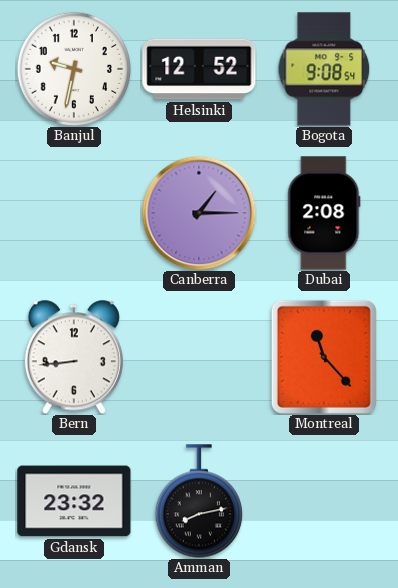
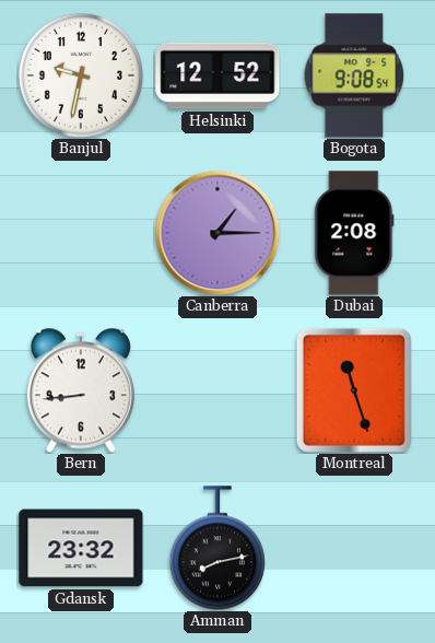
Montreal: 11:23 -> 11:27
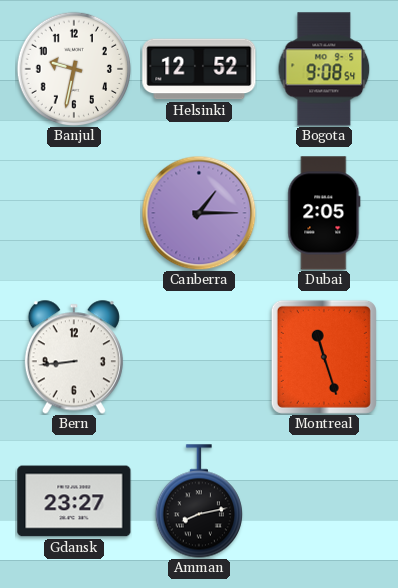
Dubai: 2:08 -> 2:05
Gdansk: 23:32 -> 23:27
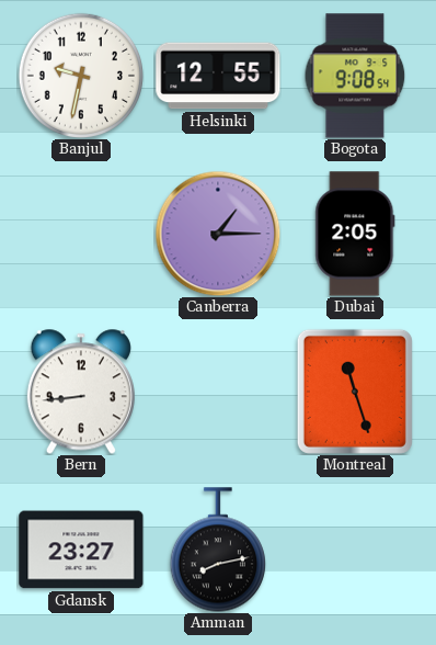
Helsinki: 12:52 -> 12:55
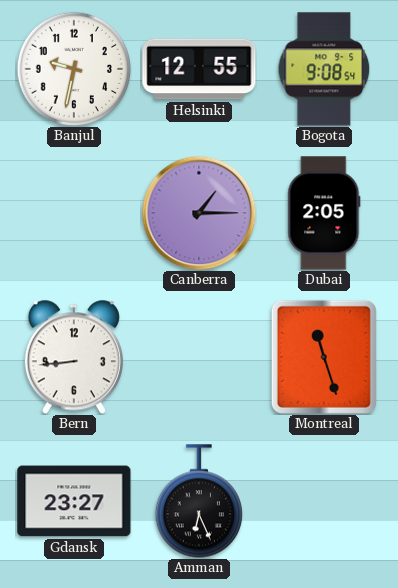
Amman: 8:13 -> 6:26
